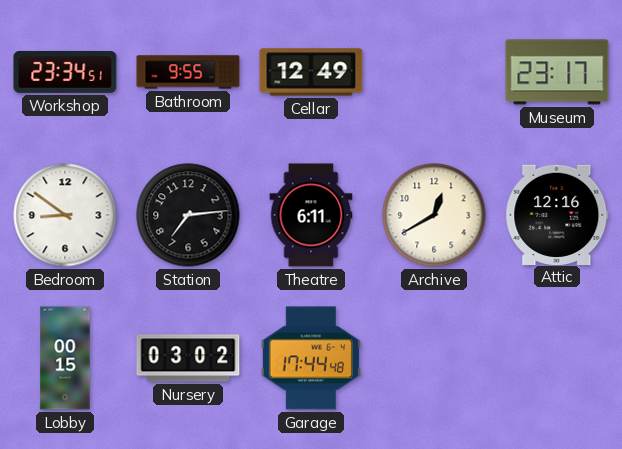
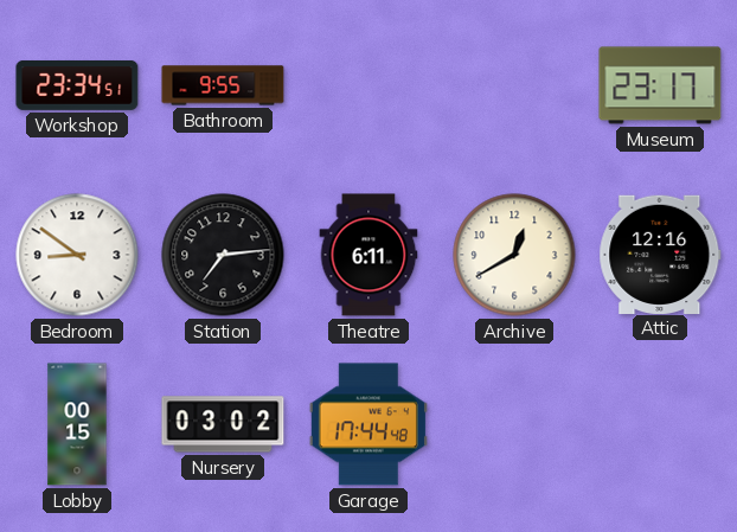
Cellar: 12:49 -> none
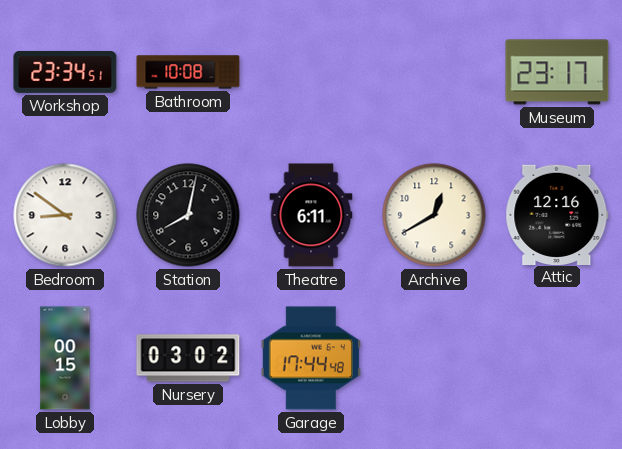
Bathroom: 9:55 -> 10:08
Station: 7:14 -> 8:02
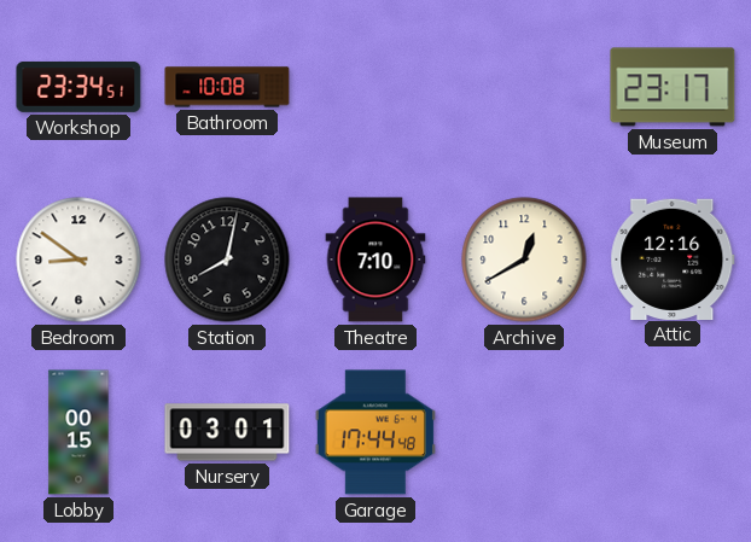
Theatre: 6:11 -> 7:10
Nursery: 03:02 -> 03:01
